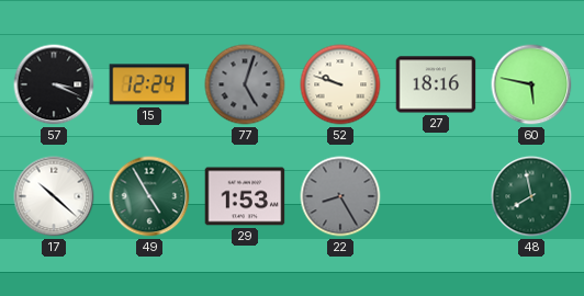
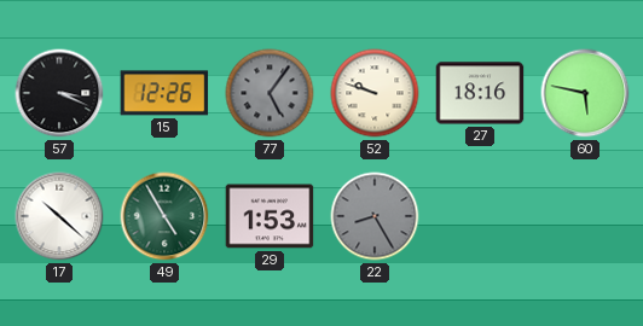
15: 12:24 -> 12:26
77: 5:03 -> 5:06
48: 7:58 -> none
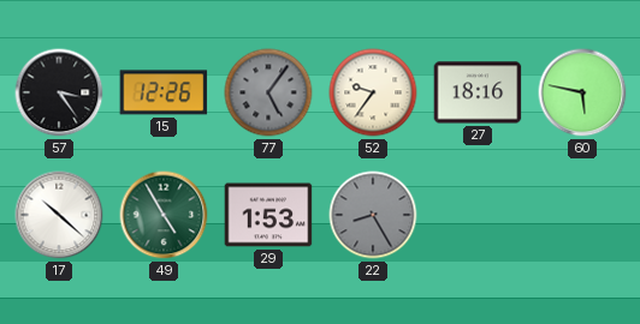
57: 3:19 -> 3:24
52: 9:48 -> 9:36
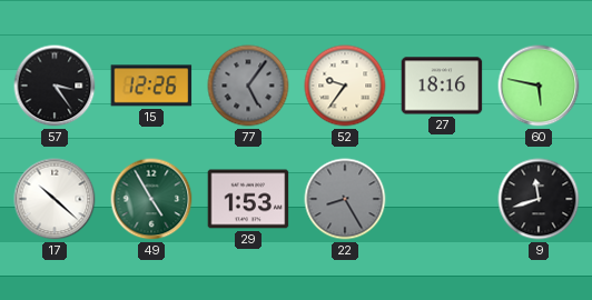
9: none -> 11:42
